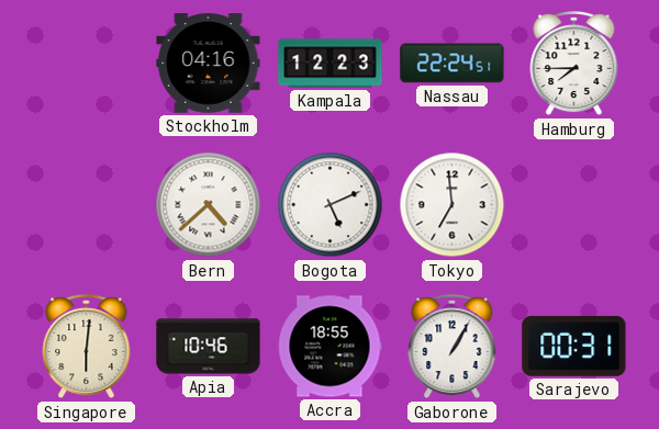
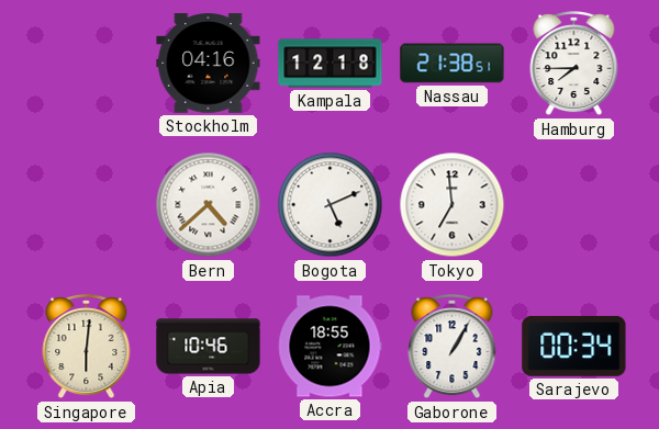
Kampala: 12:23 -> 12:18
Nassau: 22:24 -> 21:38
Sarajevo: 00:31 -> 00:34
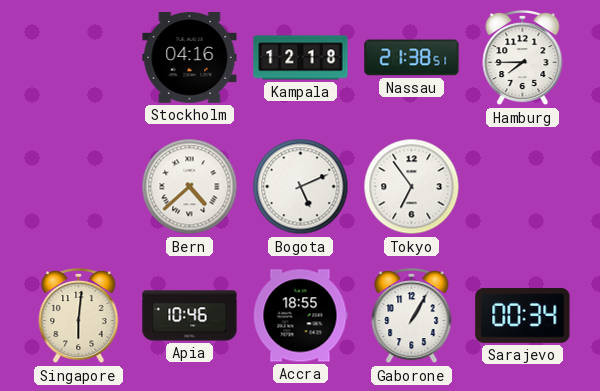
Tokyo: 6:59 -> 6:54
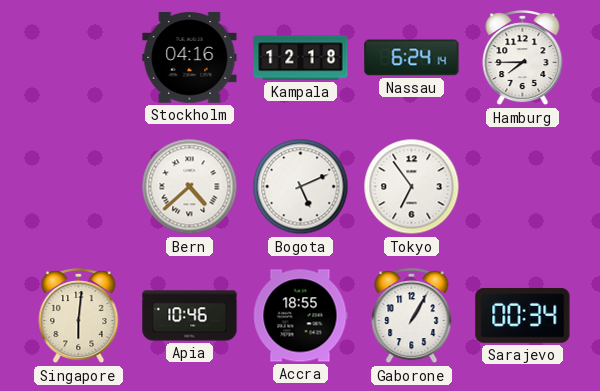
Nassau: 21:38 -> 6:24
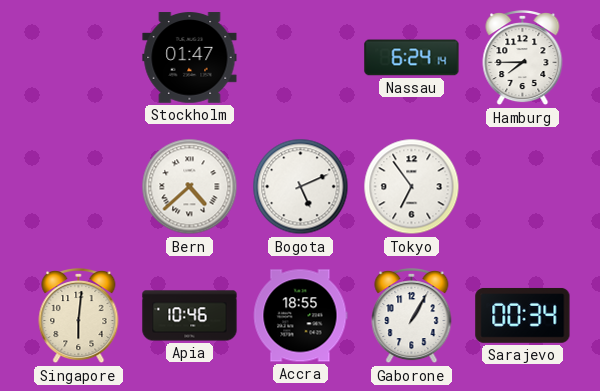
Stockholm: 04:16 -> 01:47
Kampala: 12:18 -> none
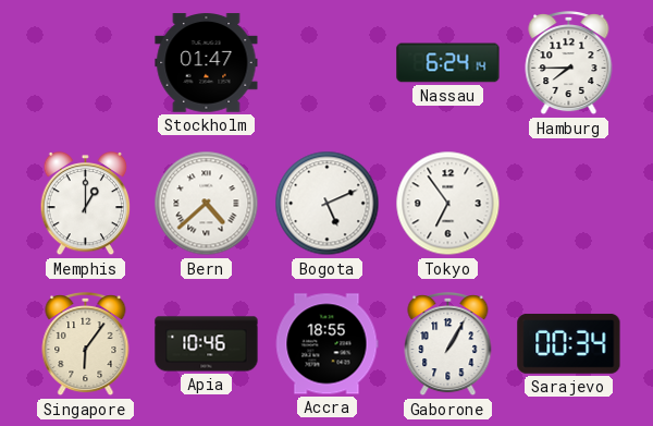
Memphis: none -> 1:00
Singapore: 6:01 -> 6:06
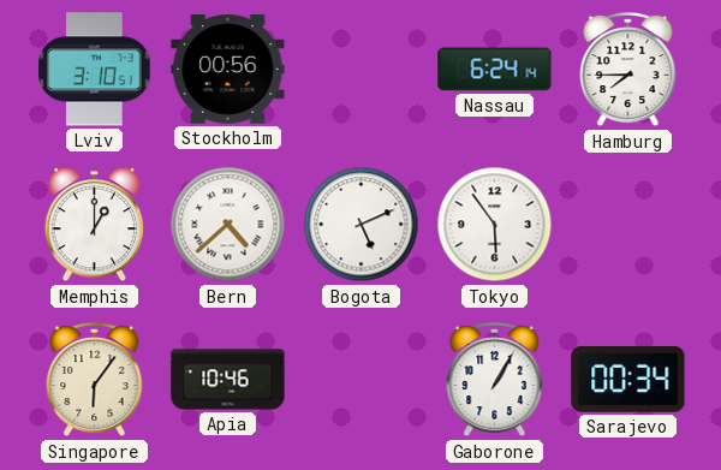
Lviv: none -> 3:10
Stockholm: 01:47 -> 00:56
Tokyo: 6:54 -> 5:54
Accra: 18:55 -> none
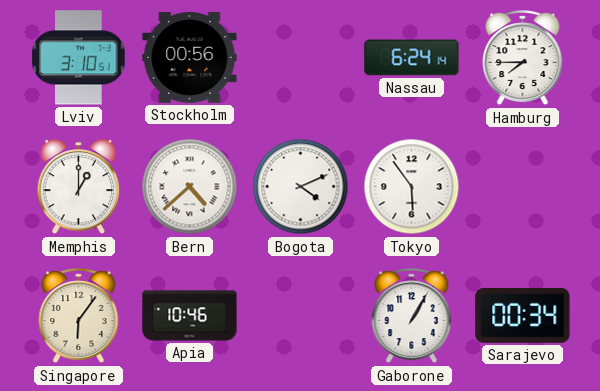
Bogota: 5:11 -> 4:11
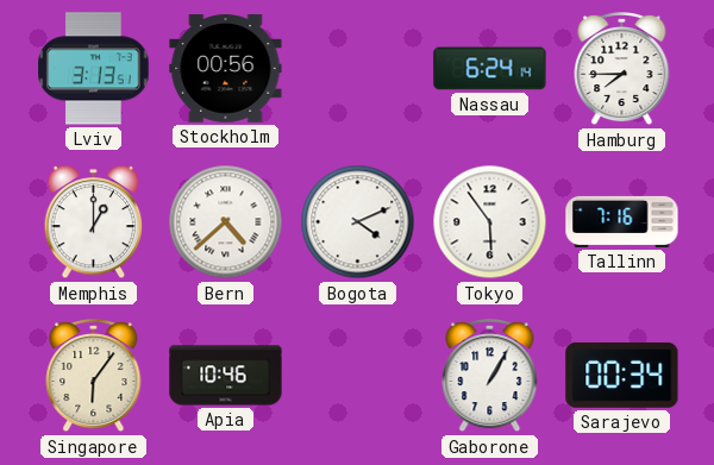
Lviv: 3:10 -> 3:13
Tallinn: none -> 7:16
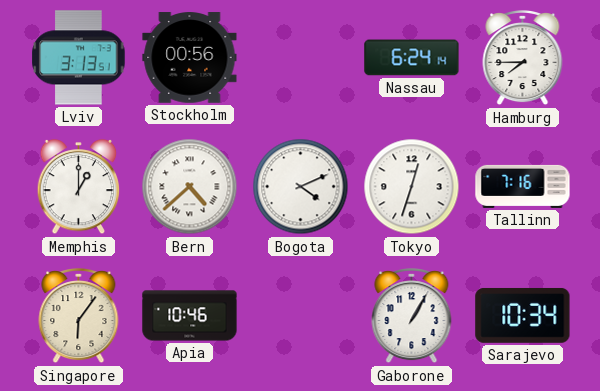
Tokyo: 5:54 -> 12:33
Sarajevo: 00:34 -> 10:34
